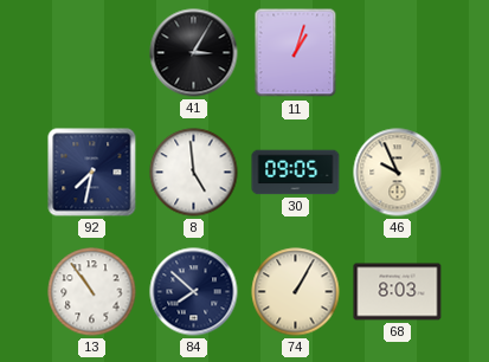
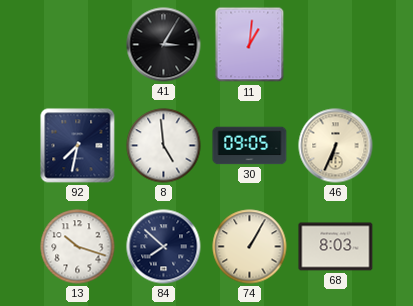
11: 1:03 -> 1:01
46: 9:56 -> 6:34
13: 10:54 -> 10:18
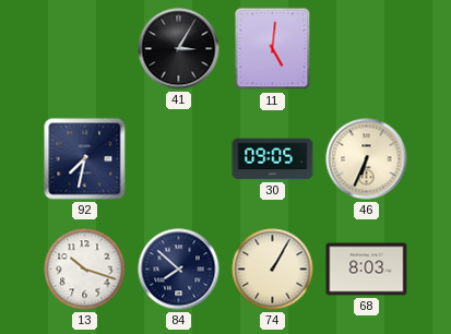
11: 1:01 -> 5:01
8: 4:59 -> none
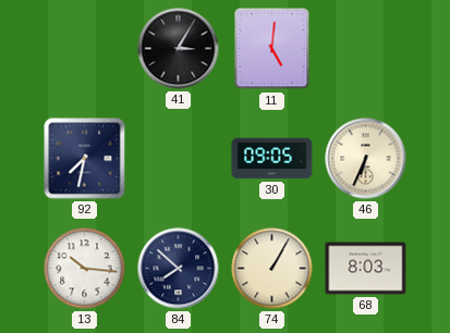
13: 10:18 -> 10:16
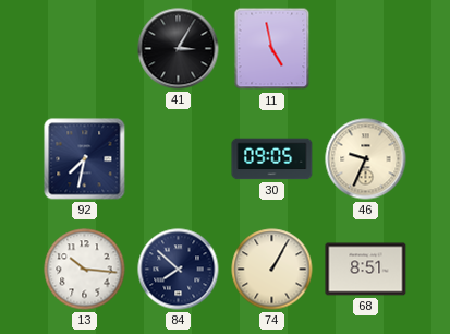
11: 5:01 -> 4:58
46: 6:34 -> 9:34
68: 8:03 -> 8:51
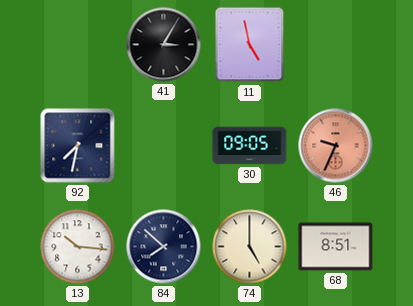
46 dial: cream -> salmon
74: 1:05 -> 5:00
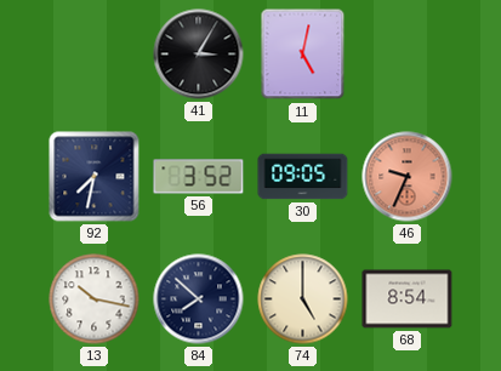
11: 4:58 -> 5:02
56: none -> 3:52
13: 10:16 -> 10:17
68: 8:51 -> 8:54
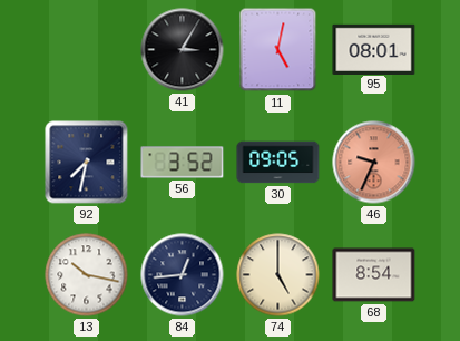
95: none -> 08:01
84: 7:52 -> 12:44
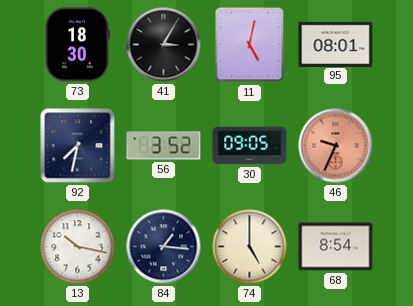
73: none -> 18:30
84: 12:44 -> 1:16
